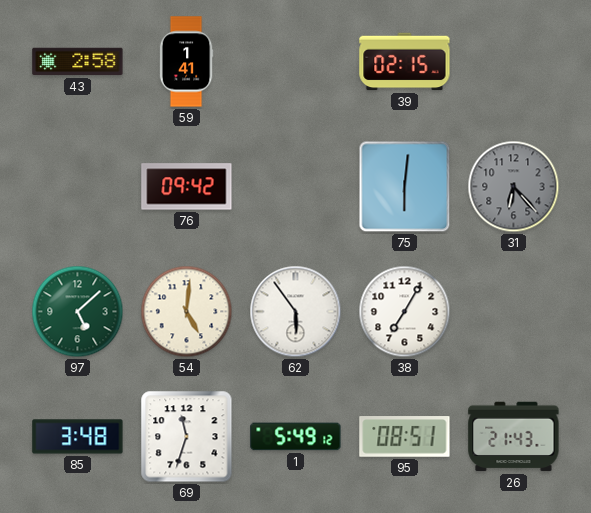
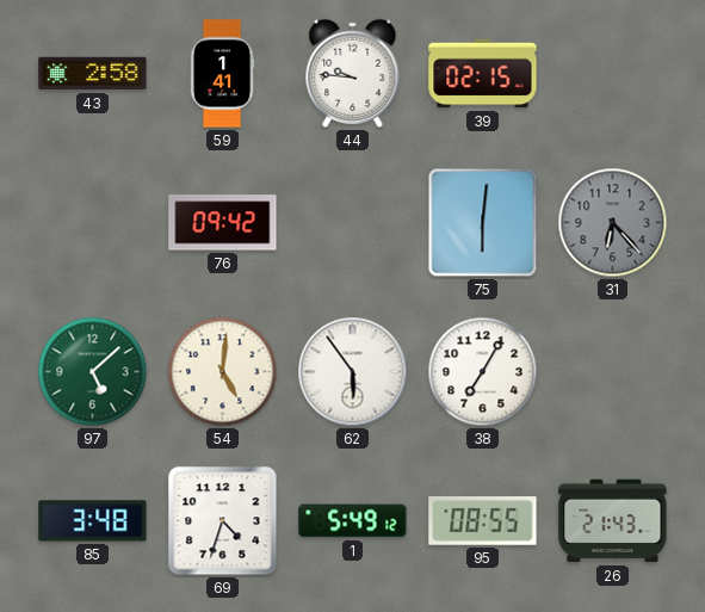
44: none -> 9:46
69: 11:33 -> 4:33
95: 08:51 -> 08:55
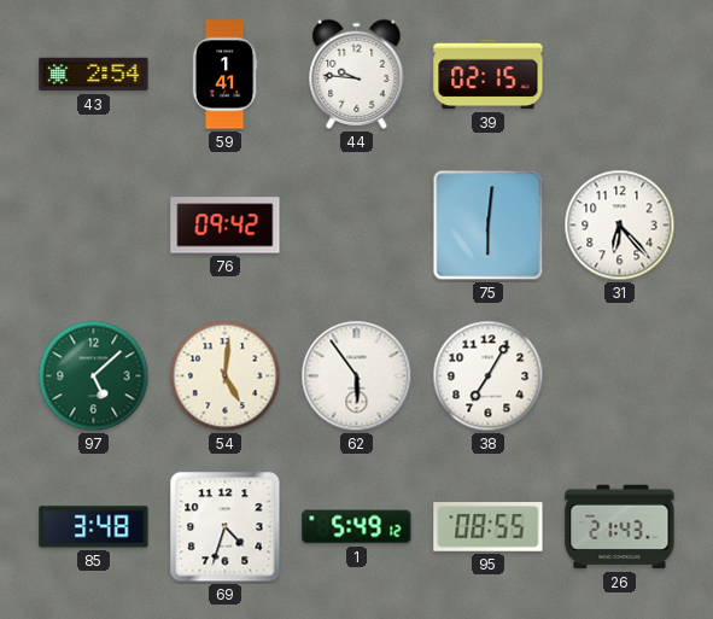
43: 2:58 -> 2:54
31 dial: grey -> white
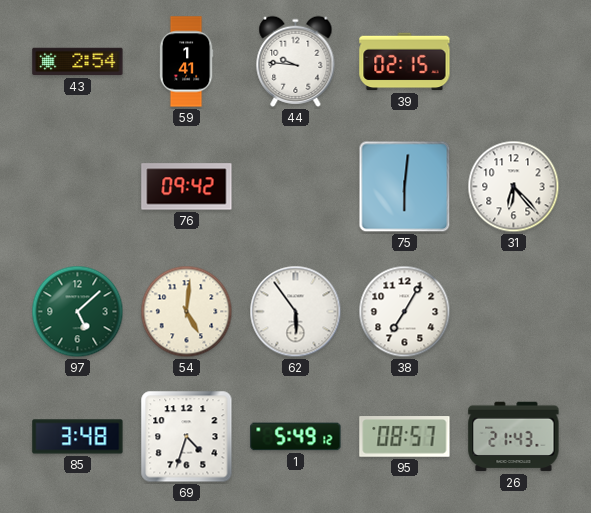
95: 08:55 -> 08:57
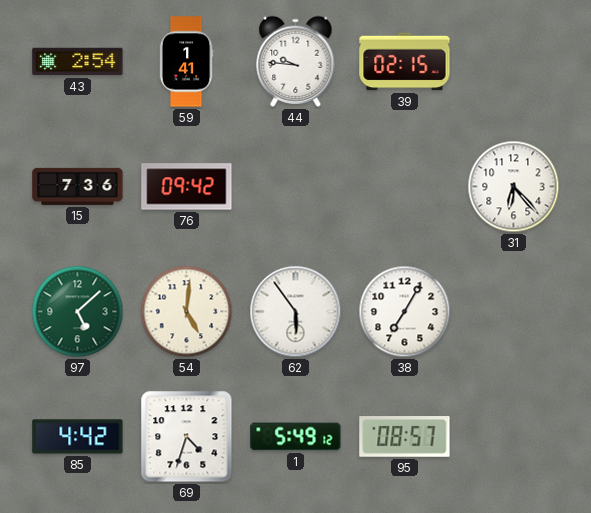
15: none -> 7:36
75: 6:01 -> none
85: 3:48 -> 4:42
26: 21:43 -> none
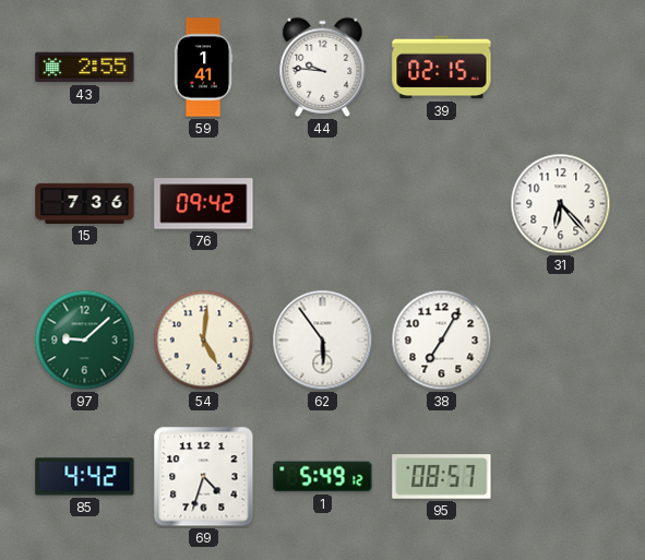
43: 2:54 -> 2:55
97: 5:08 -> 9:08
